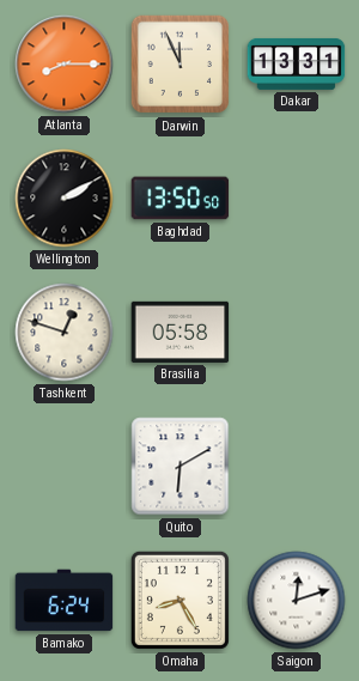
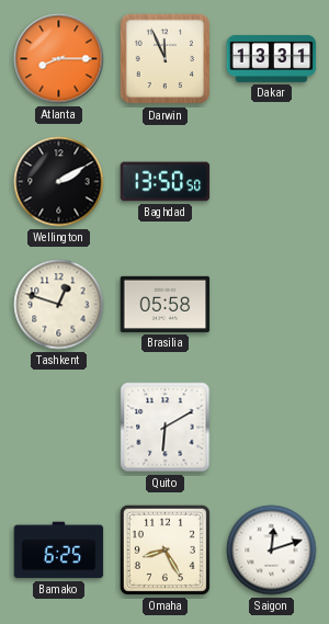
Bamako: 6:24 -> 6:25
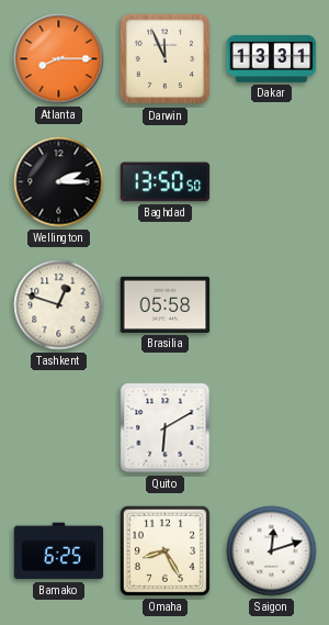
Wellington: 2:10 -> 2:15
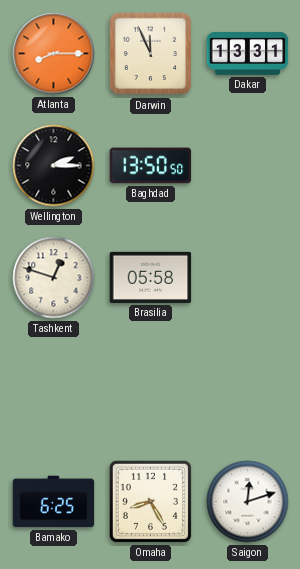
Quito: 6:10 -> none
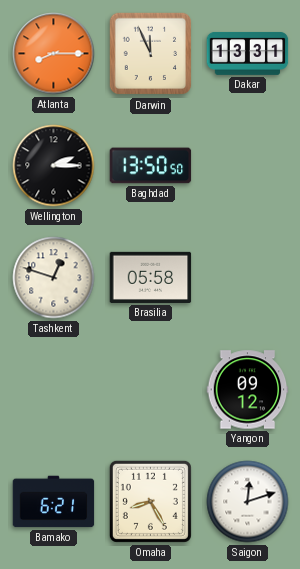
Yangon: none -> 09:12
Bamako: 6:25 -> 6:21
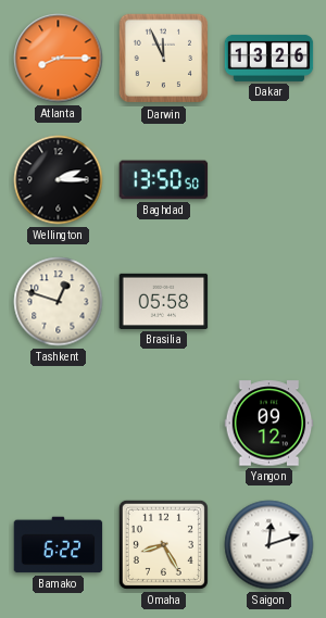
Dakar: 13:31 -> 13:26
Bamako: 6:21 -> 6:22
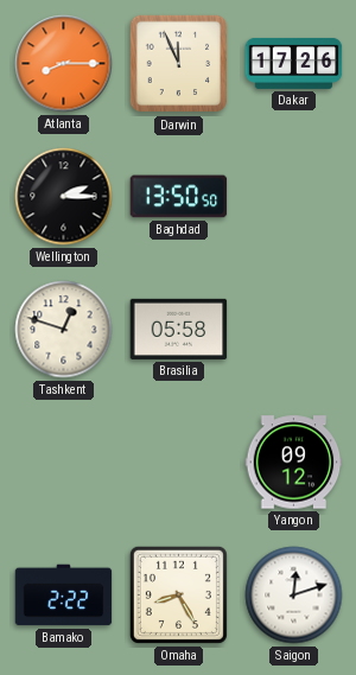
Dakar: 13:26 -> 17:26
Bamako: 6:22 -> 2:22
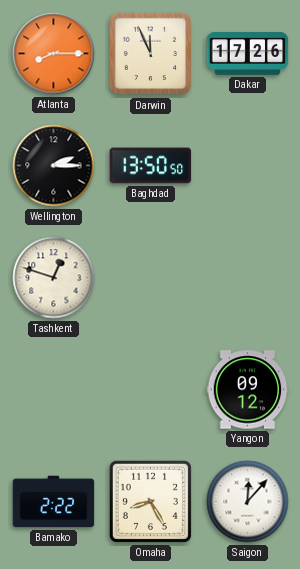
Brasilia: 05:58 -> none
Saigon: 12:12 -> 12:07
